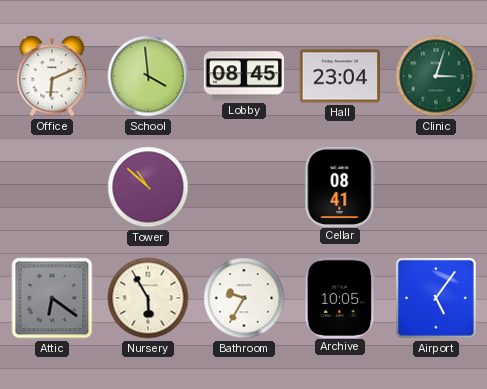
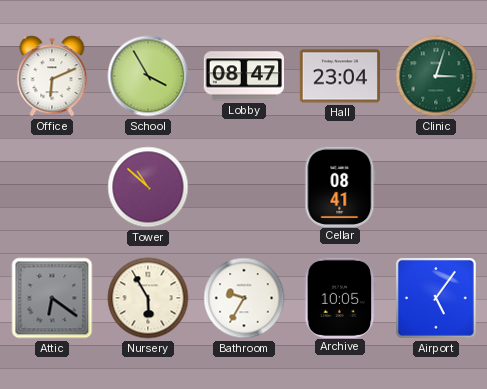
School: 3:59 -> 3:55
Lobby: 08:45 -> 08:47
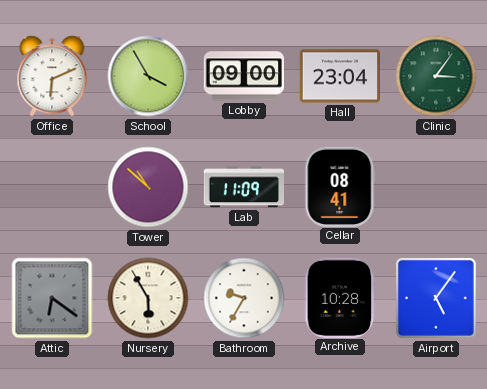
Lobby: 08:47 -> 09:00
Clinic: 3:03 -> 3:06
Lab: none -> 11:09
Archive: 10:05 -> 10:28
